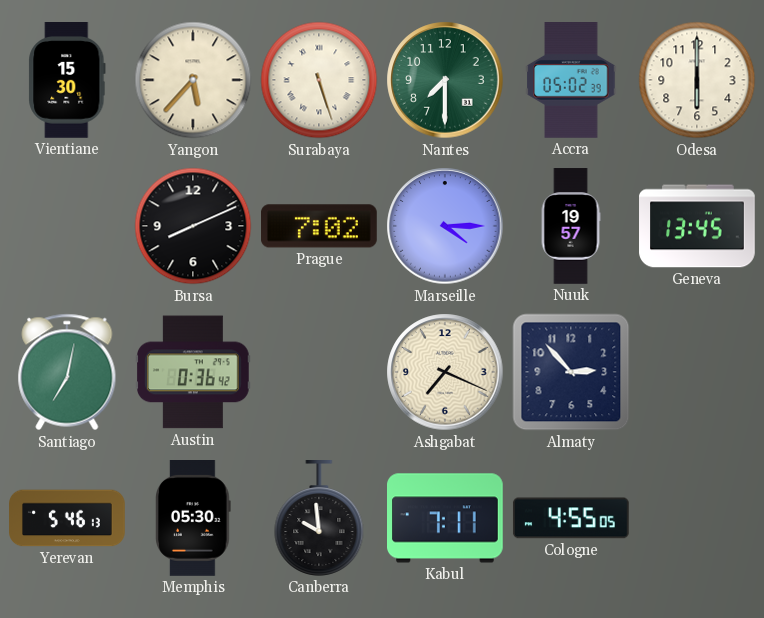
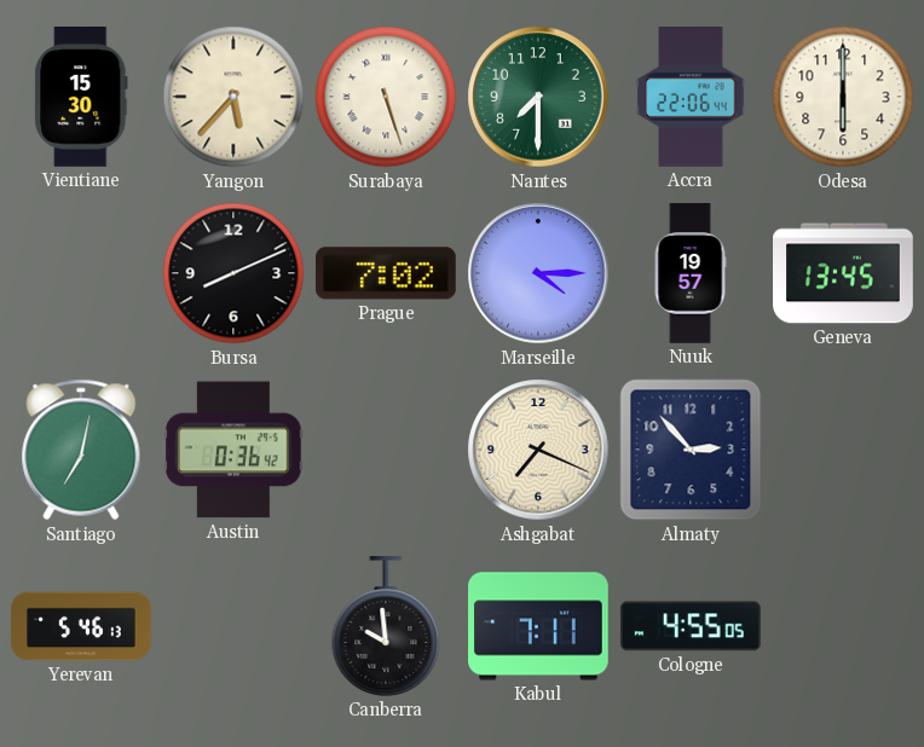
Accra: 05:02 -> 22:06
Memphis: 05:30 -> none
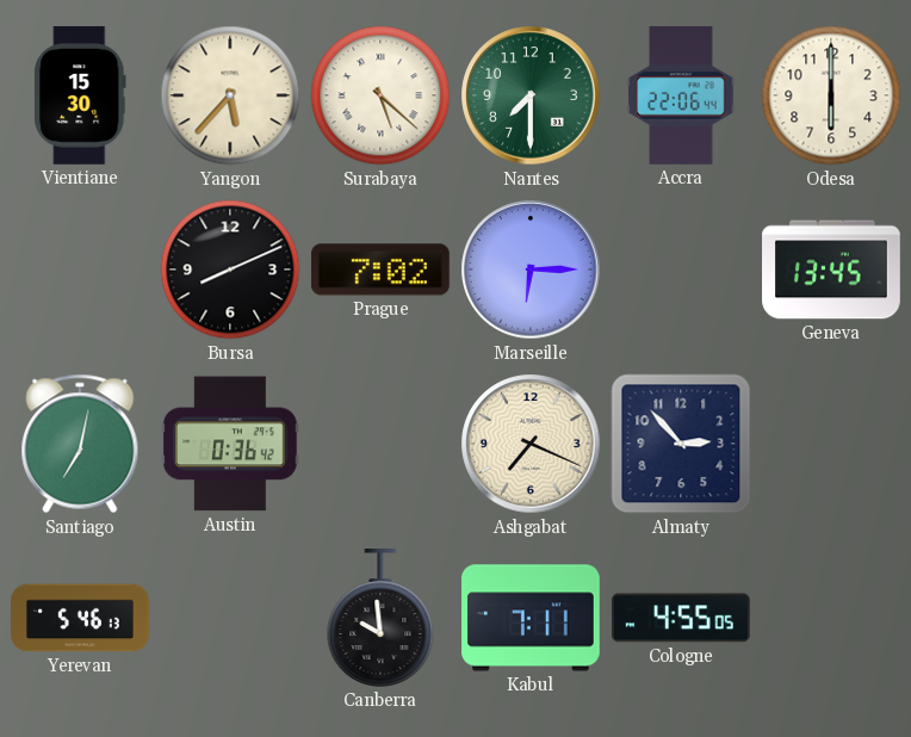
Surabaya: 5:27 -> 5:22
Marseille: 4:15 -> 6:15
Nuuk: 19:57 -> none
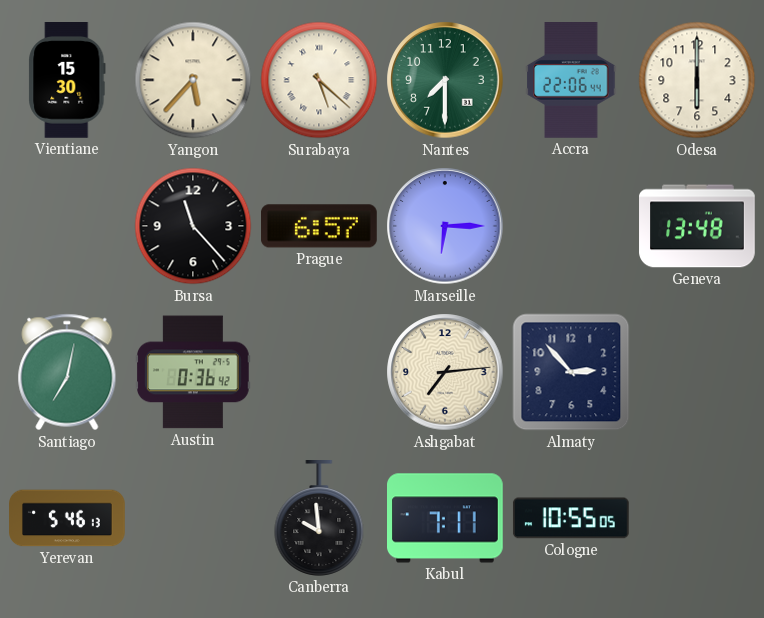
Bursa: 8:11 -> 11:23
Prague: 7:02 -> 6:57
Geneva: 13:45 -> 13:48
Ashgabat: 7:19 -> 7:14
Cologne: 4:55 -> 10:55
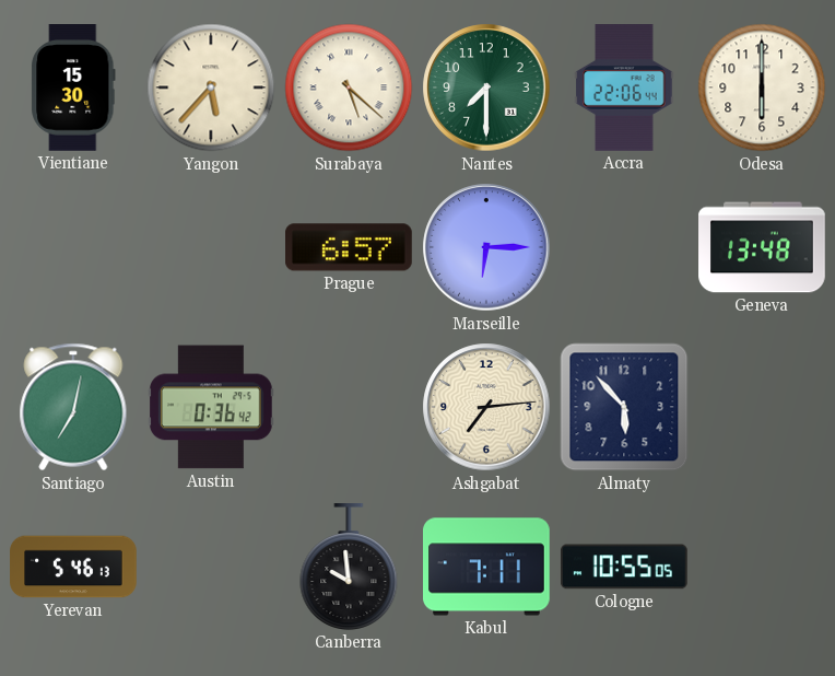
Bursa: 11:23 -> none
Almaty: 2:53 -> 5:53
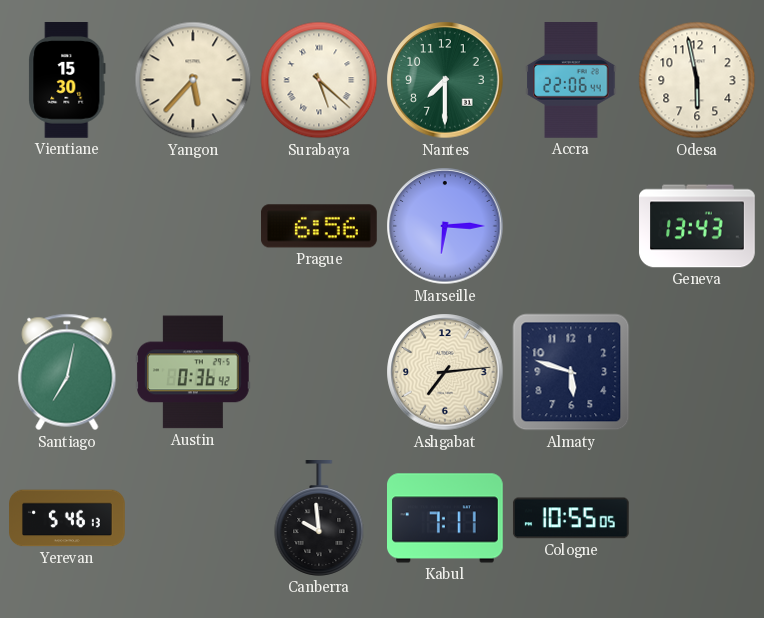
Odesa: 6:00 -> 5:58
Prague: 6:57 -> 6:56
Geneva: 13:48 -> 13:43
Almaty: 5:53 -> 5:48
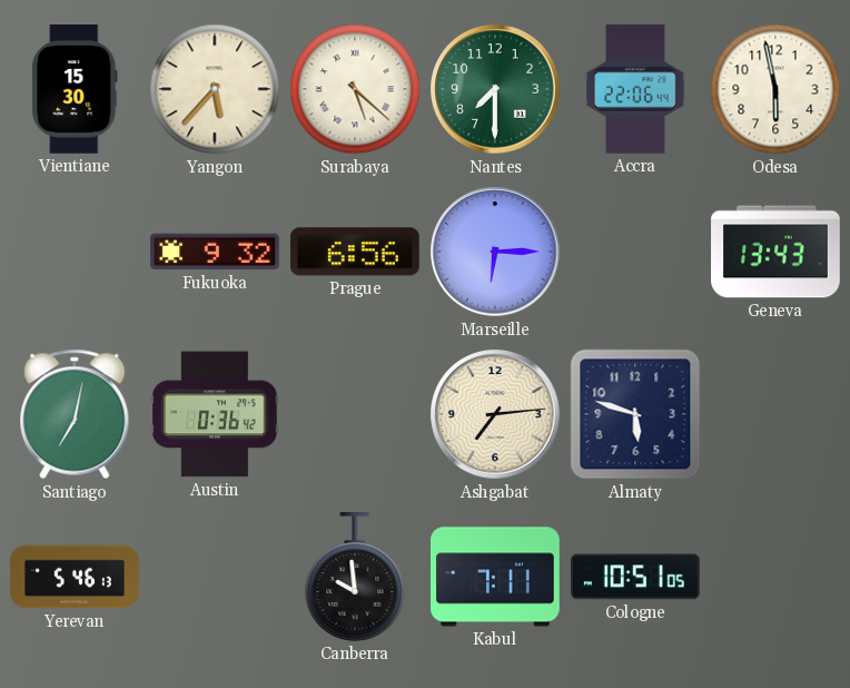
Fukuoka: none -> 9:32
Cologne: 10:55 -> 10:51
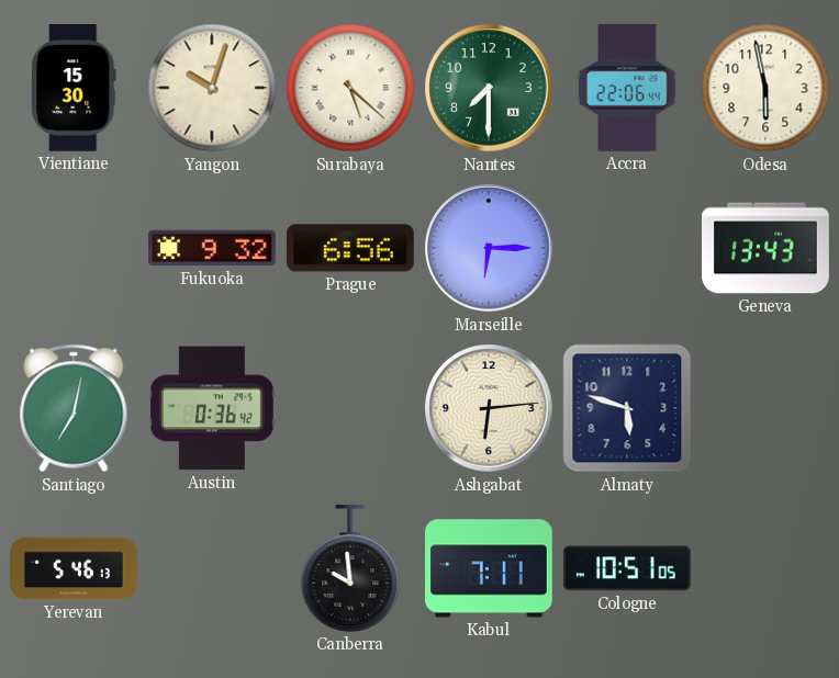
Yangon: 5:37 -> 10:03
Ashgabat: 7:14 -> 6:14
